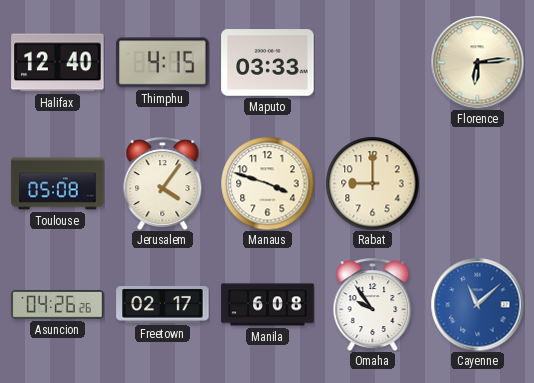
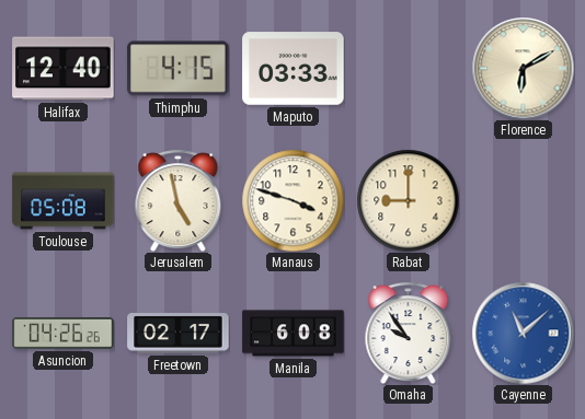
Florence: 6:14 -> 6:10
Jerusalem: 4:06 -> 4:58
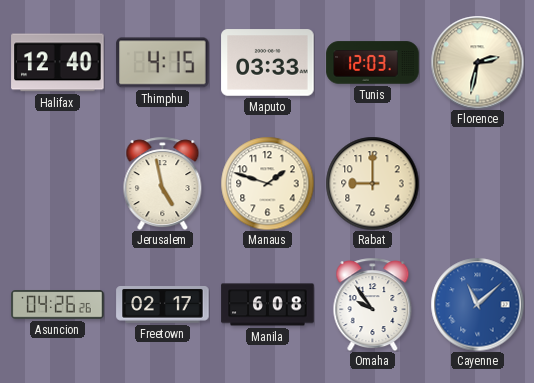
Tunis: none -> 12:03
Florence: 6:10 -> 2:32
Toulouse: 05:08 -> none
Manaus: 3:48 -> 1:48
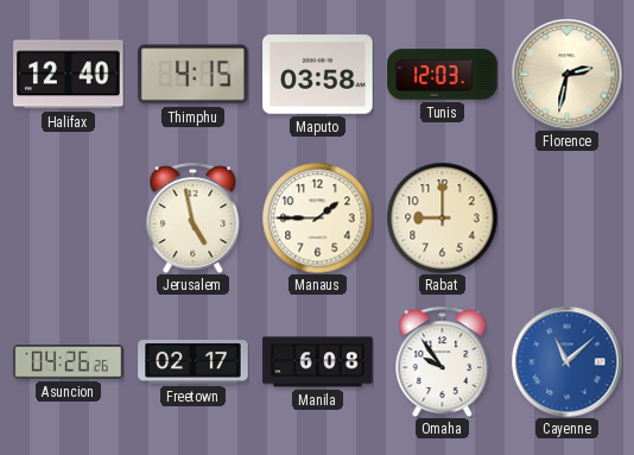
Maputo: 03:33 -> 03:58
Manaus: 1:48 -> 1:45
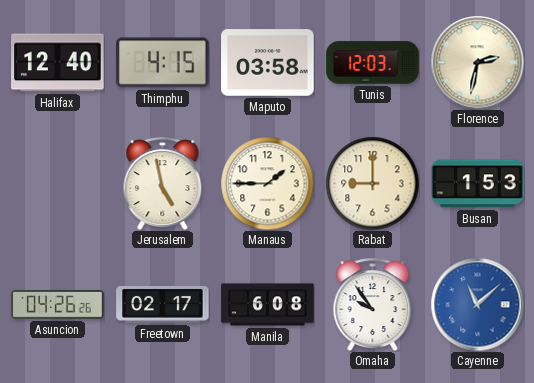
Busan: none -> 1:53
